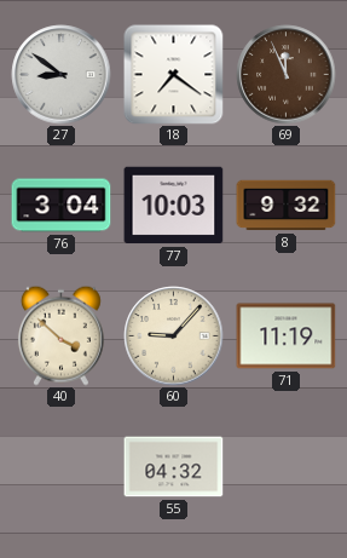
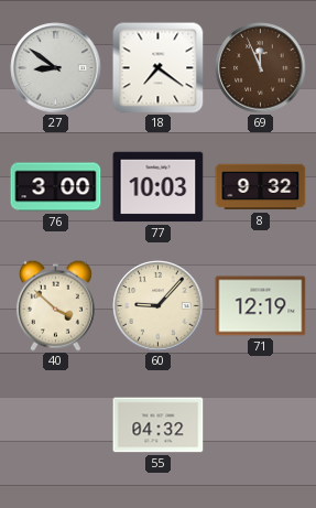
76: 3:04 -> 3:00
71: 11:19 -> 12:19
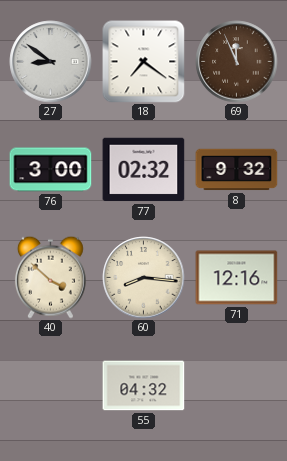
77: 10:03 -> 02:32
60: 9:07 -> 8:16
71: 12:19 -> 12:16
